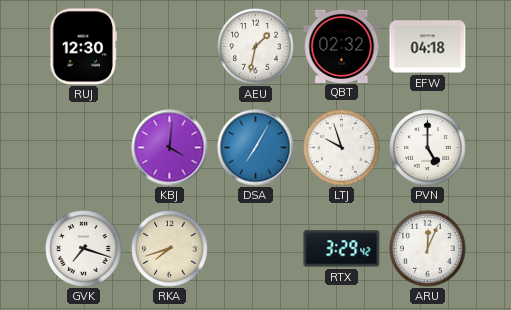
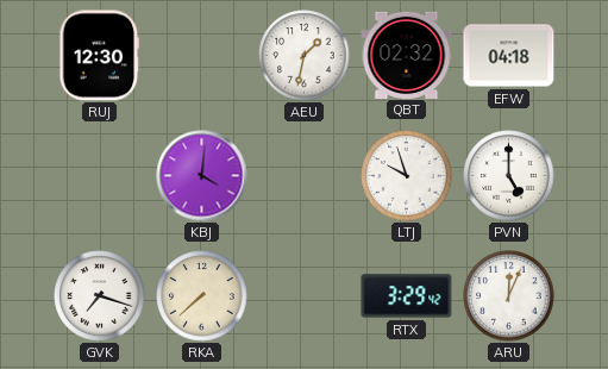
DSA: 7:05 -> none
RKA: 7:42 -> 7:38
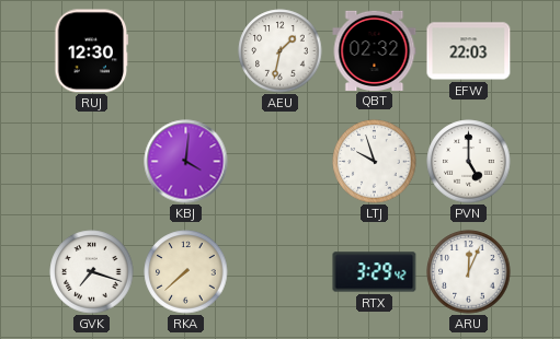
EFW: 04:18 -> 22:03
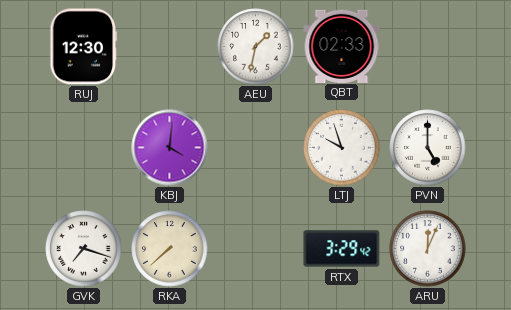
QBT: 02:32 -> 02:33
EFW: 22:03 -> none
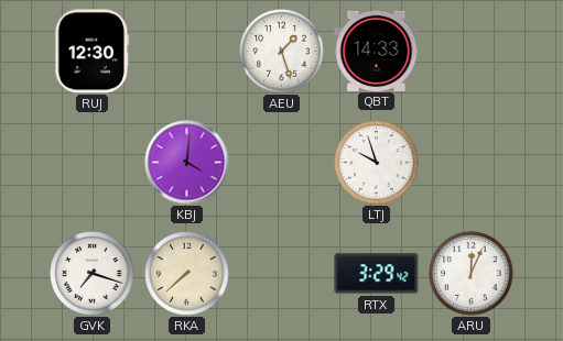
AEU: 1:32 -> 1:27
QBT: 02:33 -> 14:33
PVN: 5:00 -> none
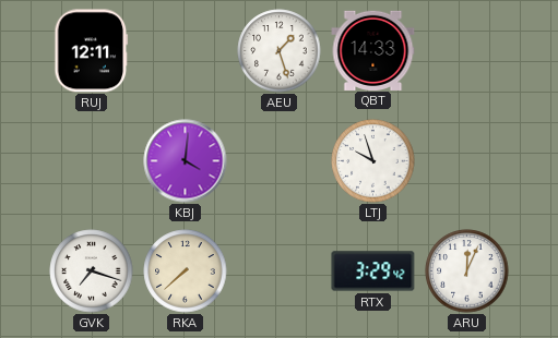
RUJ: 12:30 -> 12:11
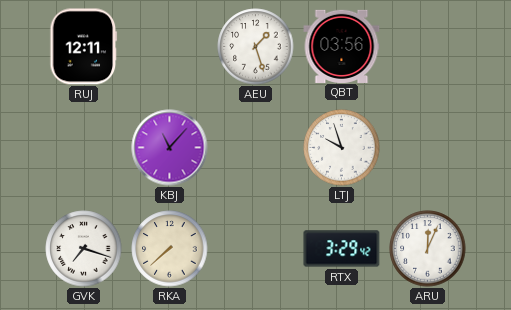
QBT: 14:33 -> 03:56
KBJ: 4:01 -> 11:07
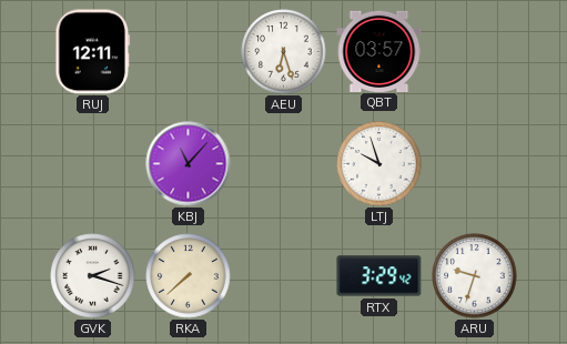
AEU: 1:27 -> 6:27
QBT: 03:56 -> 03:57
GVK: 7:18 -> 2:18
ARU: 12:04 -> 9:33
